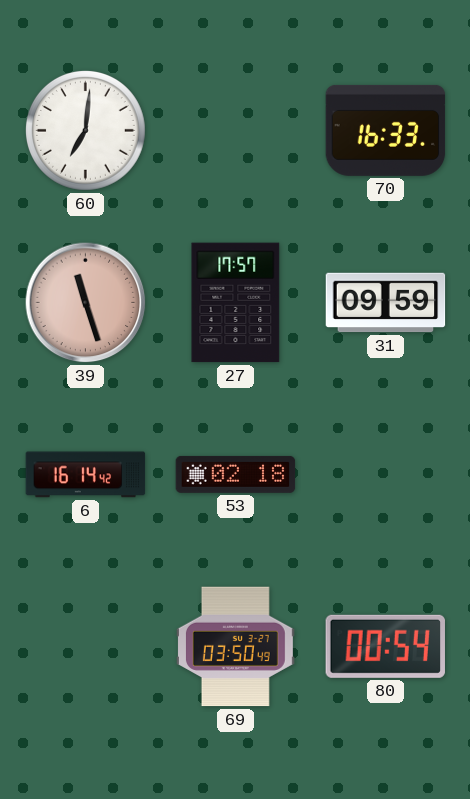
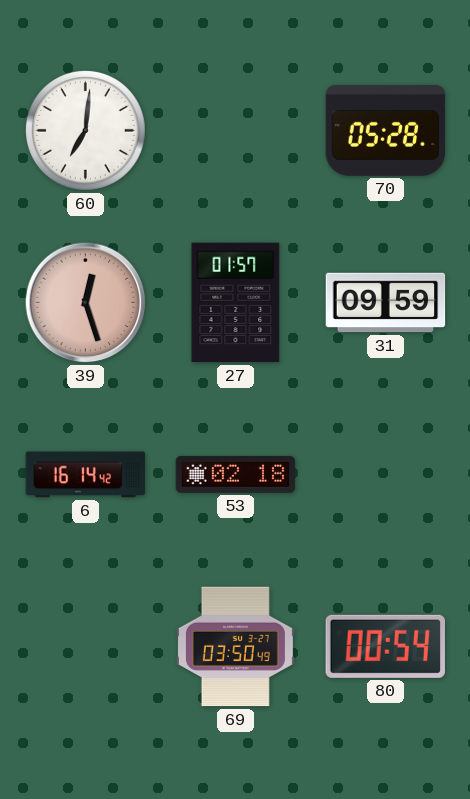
70: 16:33 -> 05:28
39: 11:27 -> 12:27
27: 17:57 -> 01:57
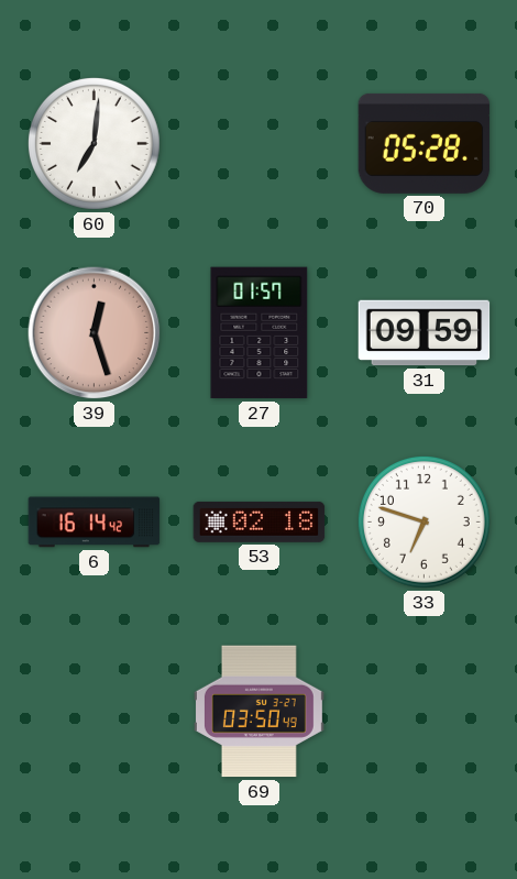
33: none -> 6:48
80: 00:54 -> none
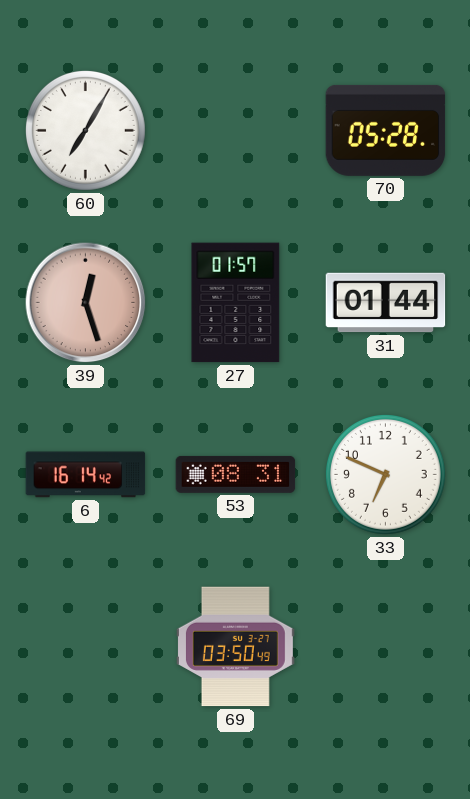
60: 7:01 -> 7:05
31: 09:59 -> 01:44
53: 02:18 -> 08:31
33: 6:48 -> 6:49
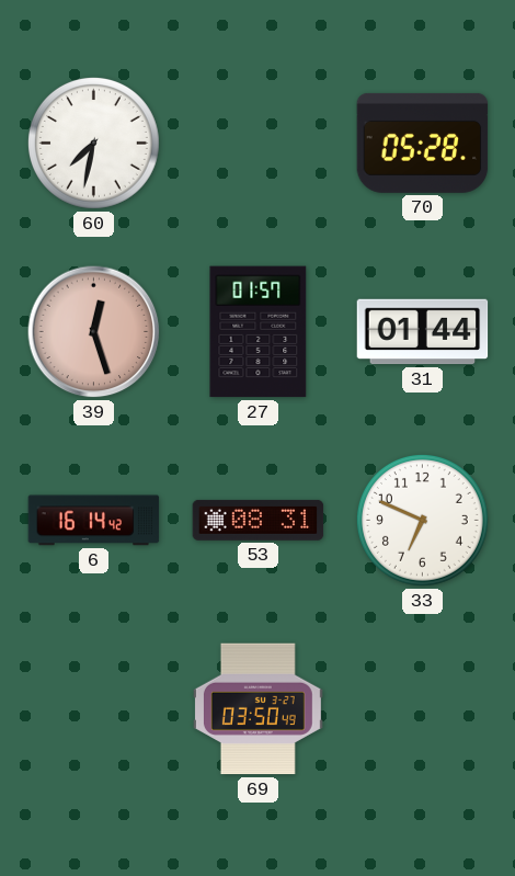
60: 7:05 -> 7:32
